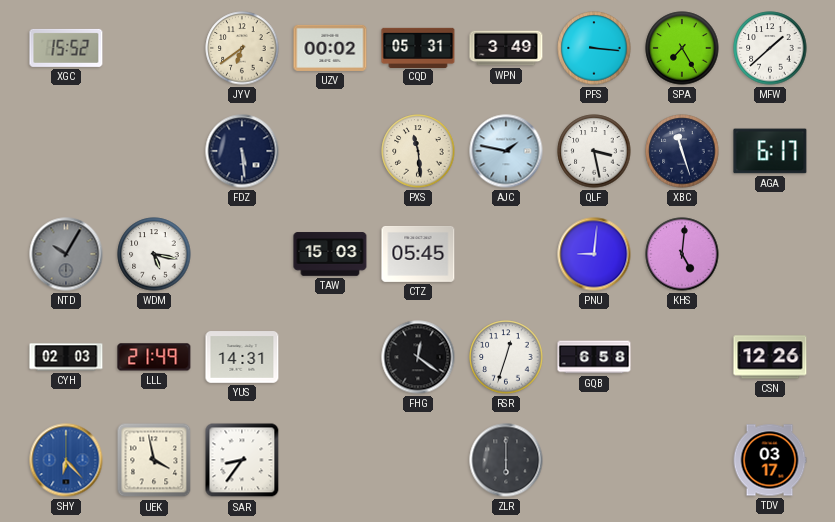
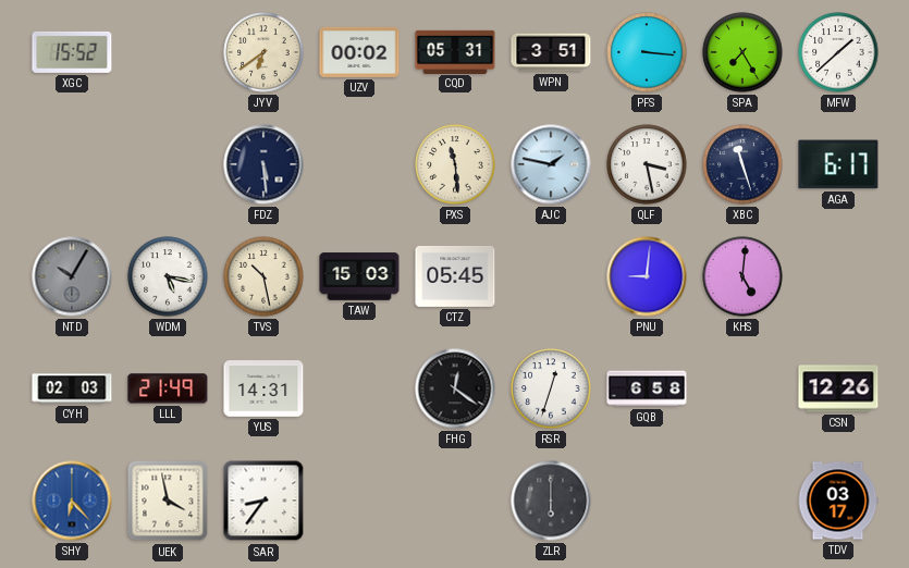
WPN: 3:49 -> 3:51
TVS: none -> 10:28
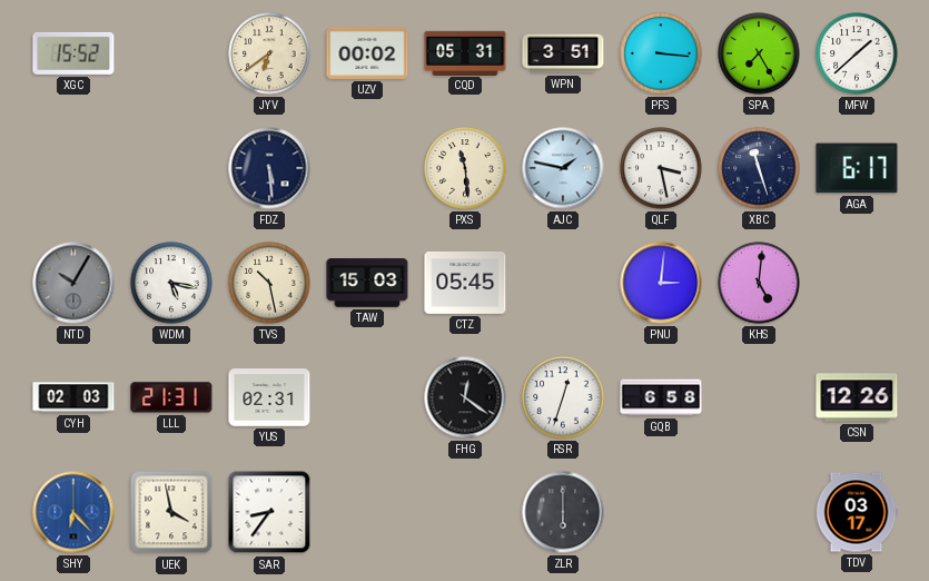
PNU: 9:01 -> 3:01
LLL: 21:49 -> 21:31
YUS: 14:31 -> 02:31
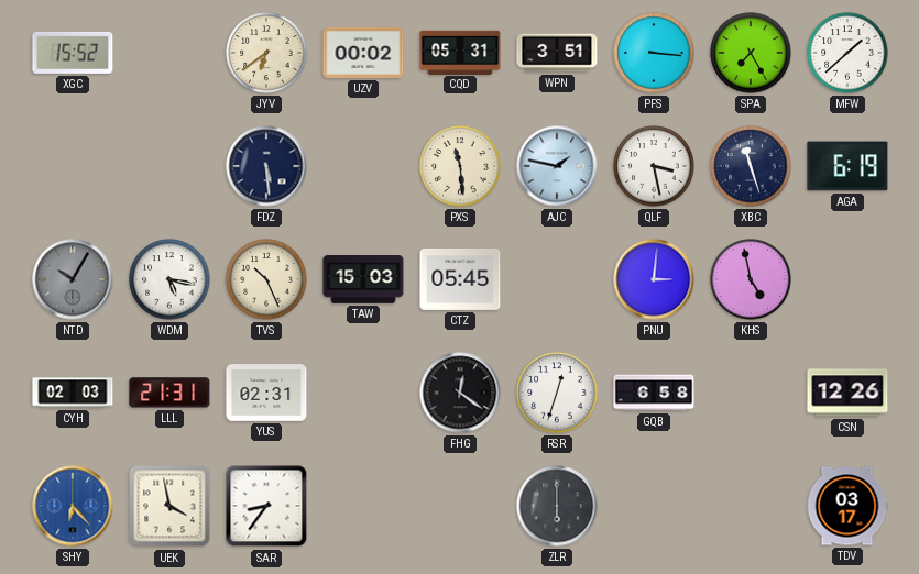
AGA: 6:17 -> 6:19
TVS: 10:28 -> 10:26
KHS: 5:01 -> 4:58
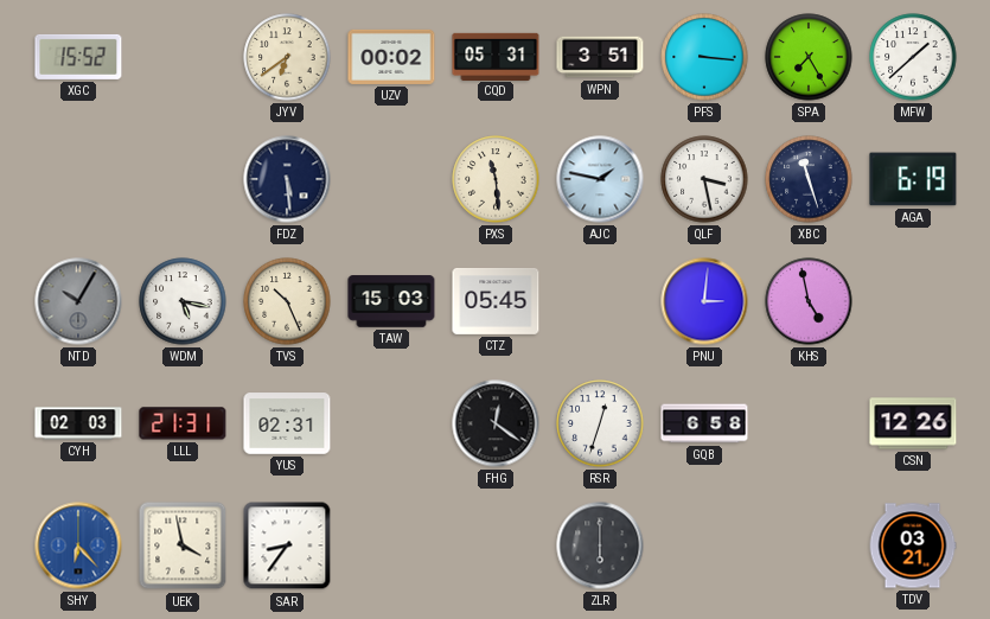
TDV: 03:17 -> 03:21
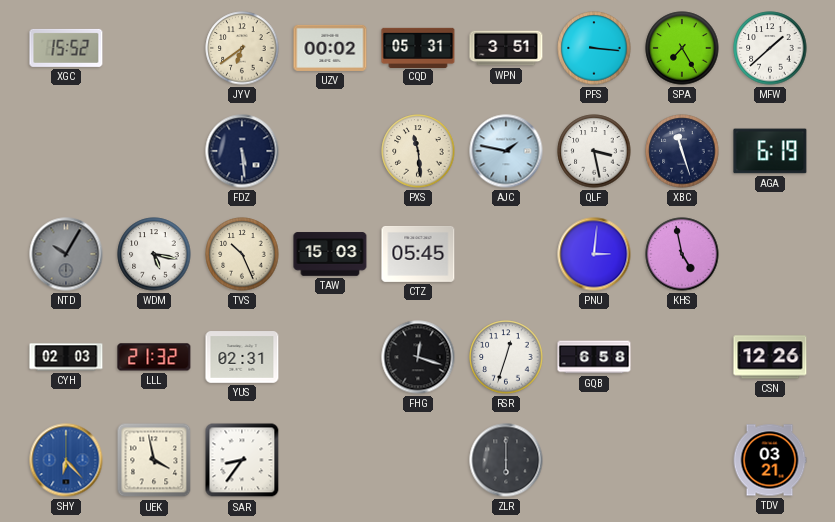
LLL: 21:31 -> 21:32
FHG: 12:21 -> 12:18
